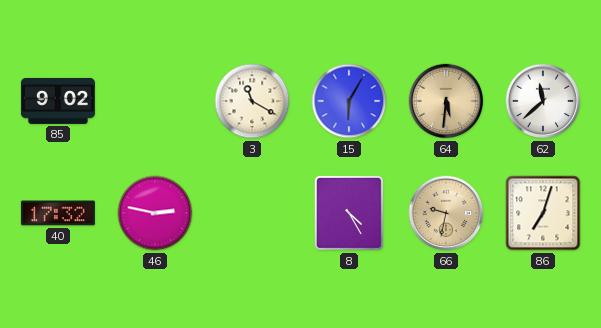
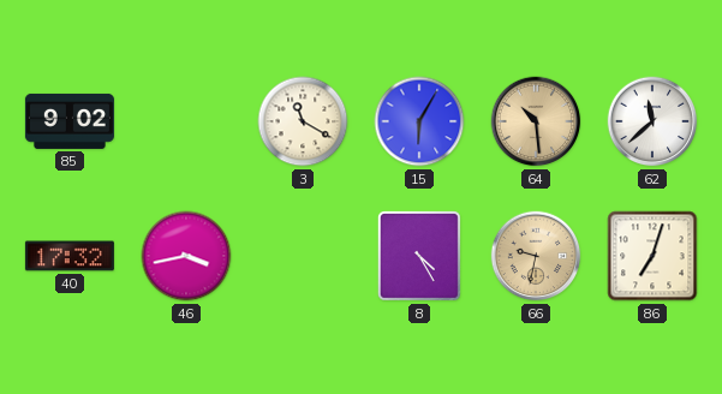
64: 5:31 -> 10:29
46: 2:47 -> 3:43
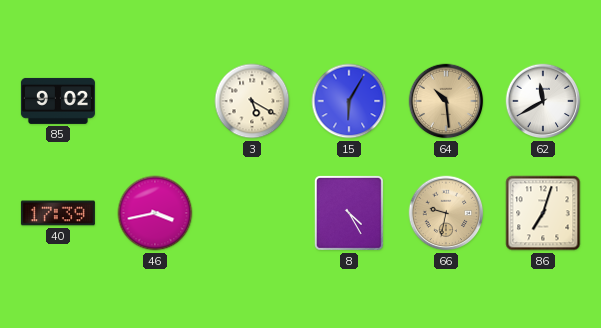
3: 11:20 -> 5:20
62: 11:38 -> 11:40
40: 17:32 -> 17:39
